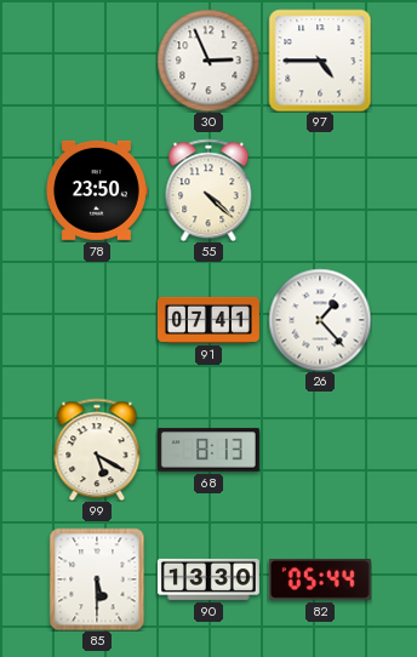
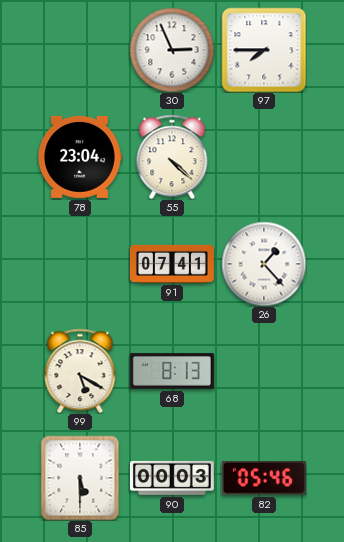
97: 4:45 -> 7:45
78: 23:50 -> 23:04
90: 13:30 -> 00:03
82: 05:44 -> 05:46
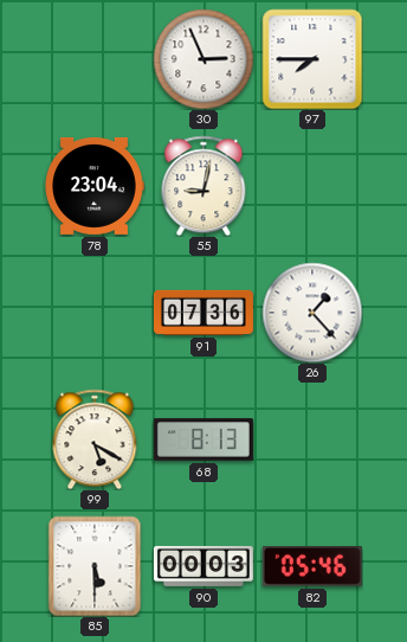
55: 4:22 -> 9:02
91: 07:41 -> 07:36
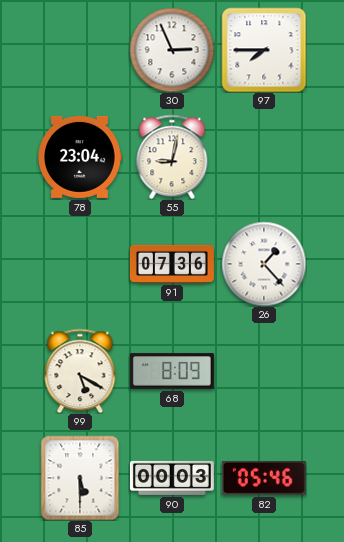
68: 8:13 -> 8:09
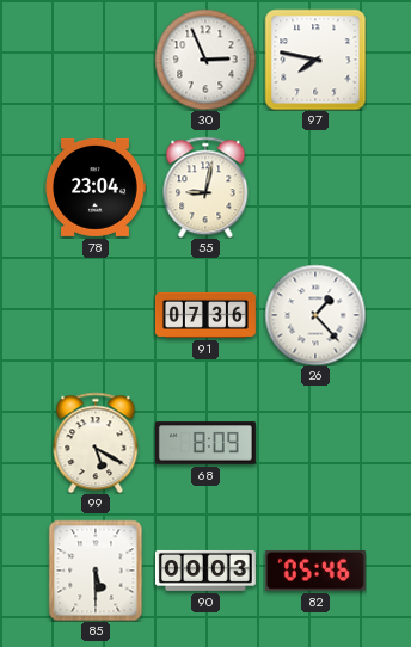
97: 7:45 -> 7:47
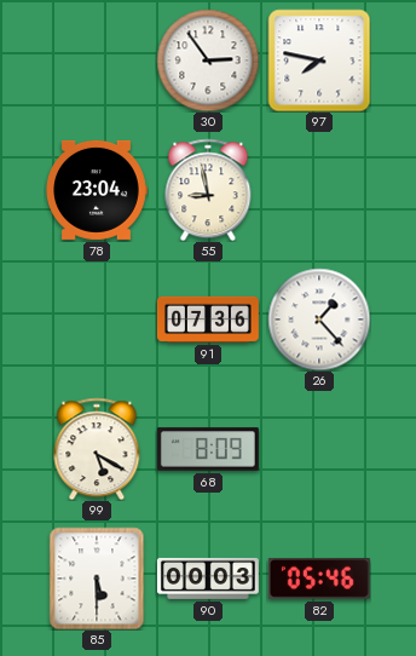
30: 2:56 -> 2:54
55: 9:02 -> 8:58
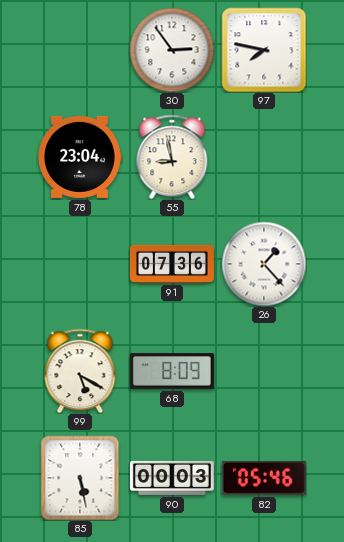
85: 5:30 -> 5:28
